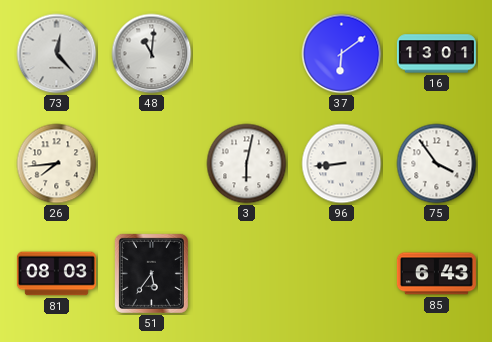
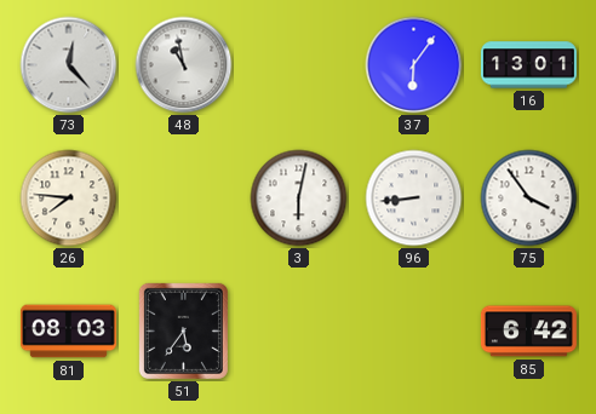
48: 11:01 -> 10:58
37: 6:09 -> 6:06
26: 7:44 -> 7:46
85: 6:43 -> 6:42
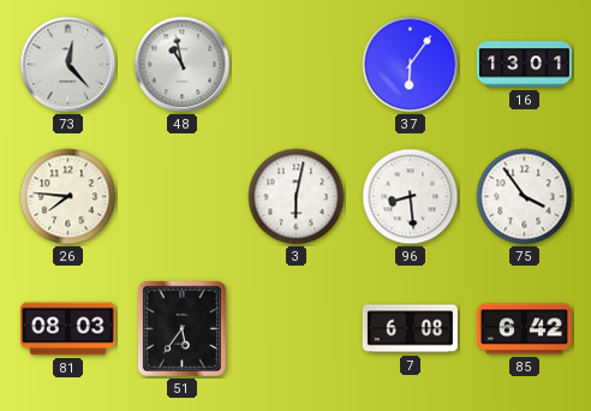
96: 8:44 -> 8:29
7: none -> 6:08
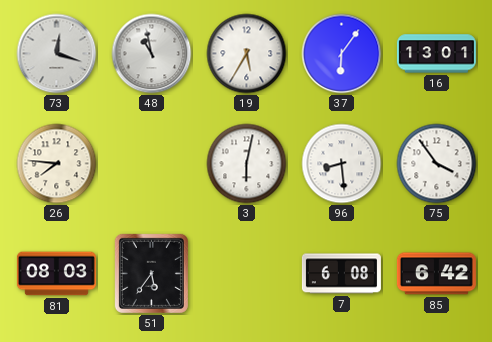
73: 12:23 -> 12:18
19: none -> 5:35
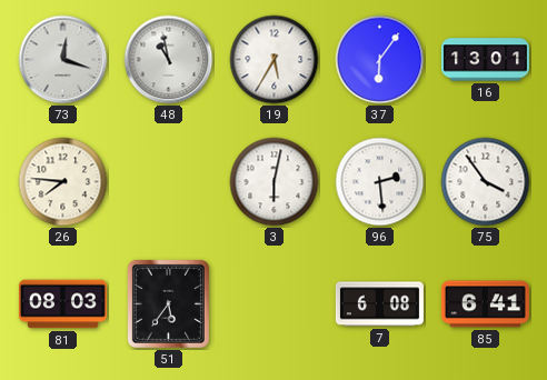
96: 8:29 -> 2:29
85: 6:42 -> 6:41
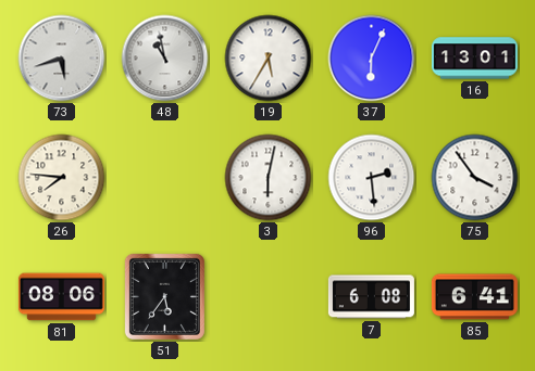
73: 12:18 -> 5:42
37: 6:06 -> 6:04
81: 08:03 -> 08:06
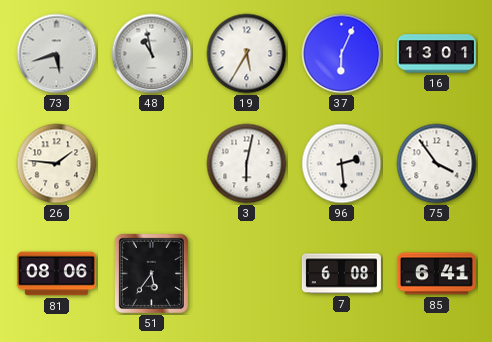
26: 7:46 -> 1:46
